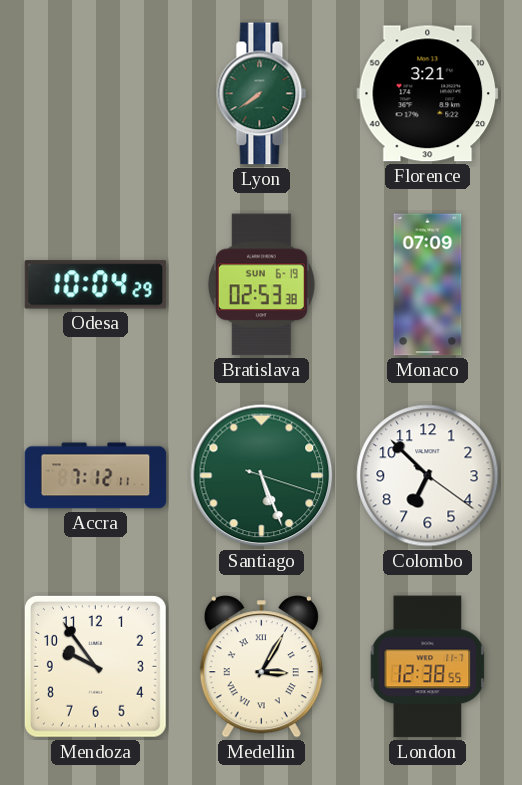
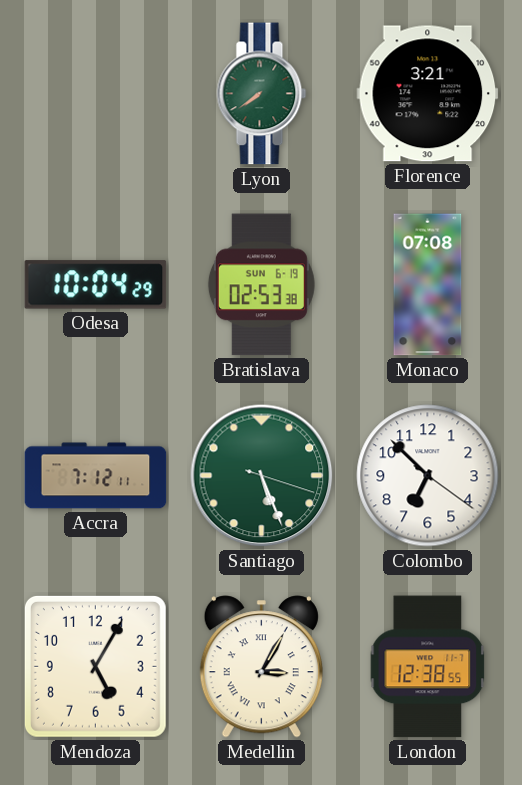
Monaco: 07:09 -> 07:08
Mendoza: 9:54 -> 5:05
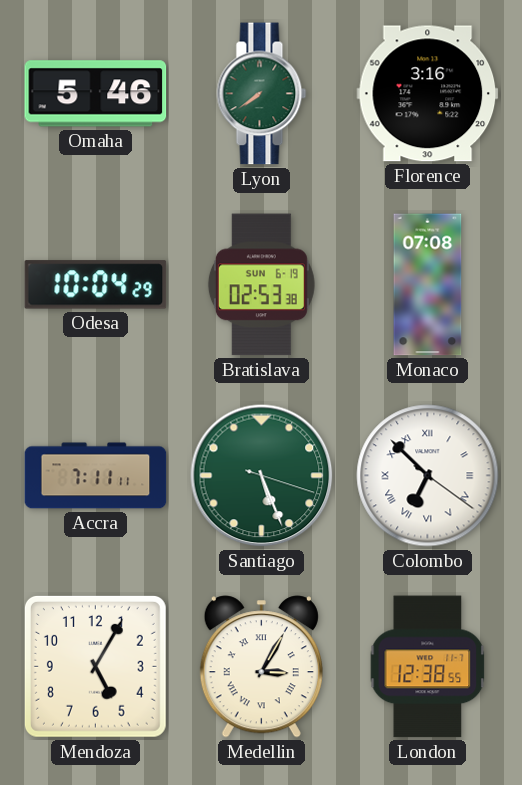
Omaha: none -> 5:46
Florence: 3:21 -> 3:16
Accra: 7:12 -> 7:11
Colombo numerals: Arabic -> Roman
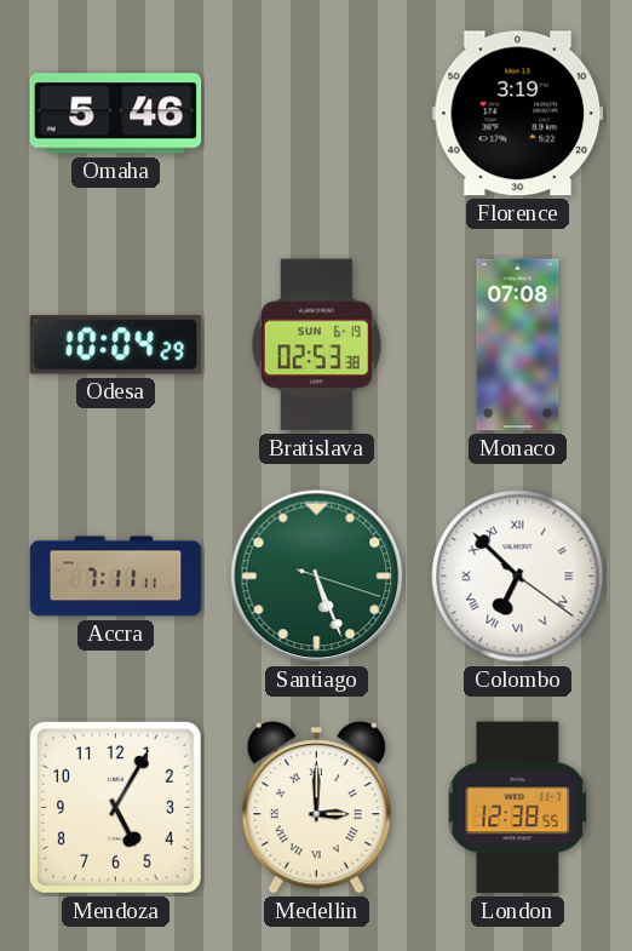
Lyon: 7:39 -> none
Florence: 3:16 -> 3:19
Medellin: 3:05 -> 3:00
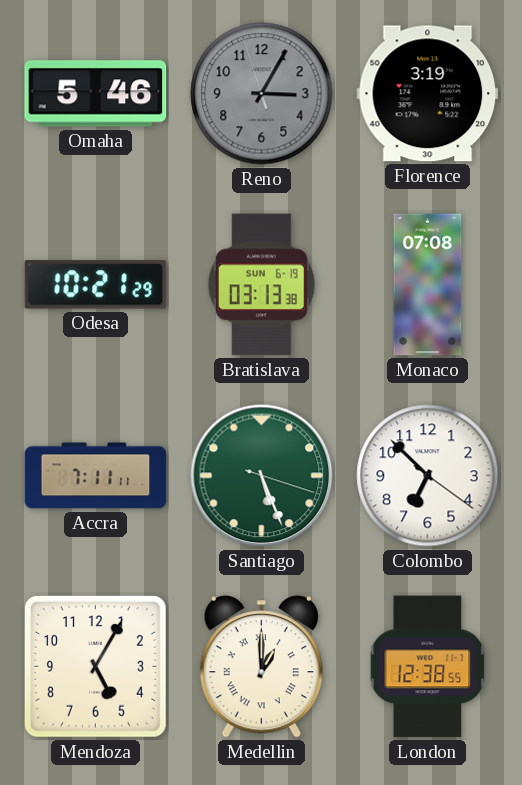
Reno: none -> 3:04
Odesa: 10:04 -> 10:21
Bratislava: 02:53 -> 03:13
Colombo numerals: Roman -> Arabic
Medellin: 3:00 -> 1:00
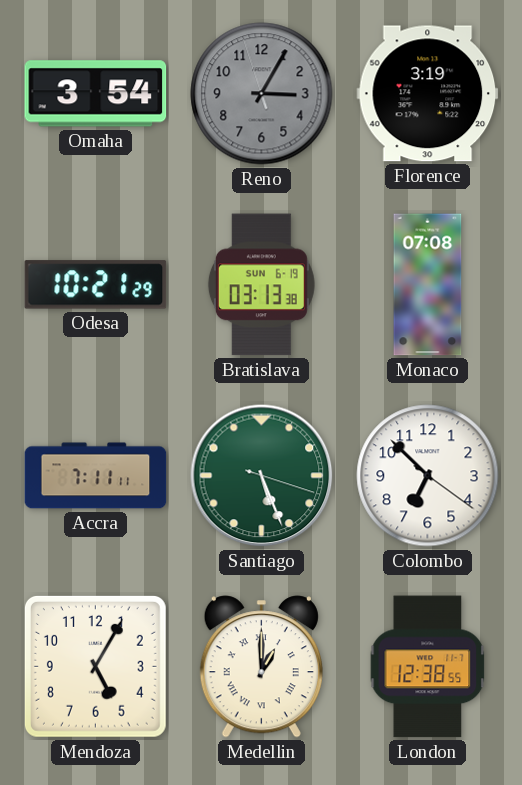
Omaha: 5:46 -> 3:54
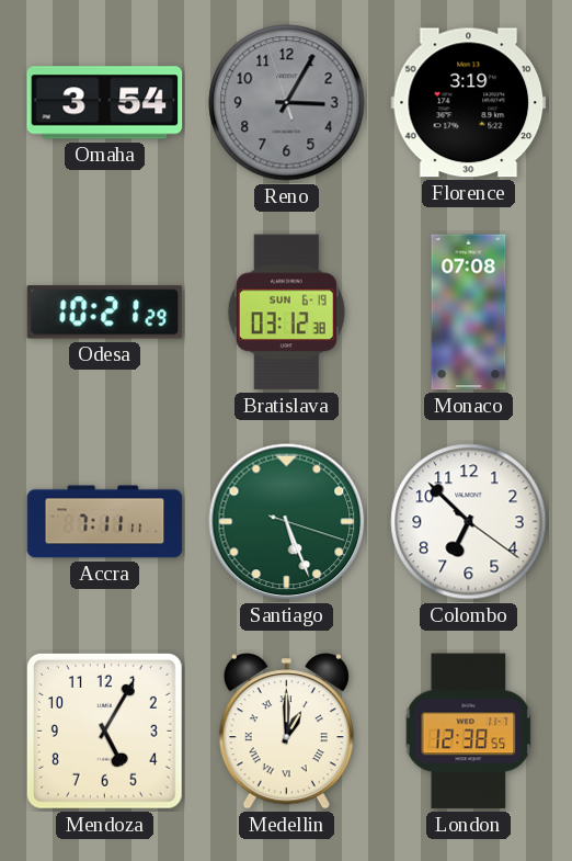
Bratislava: 03:13 -> 03:12
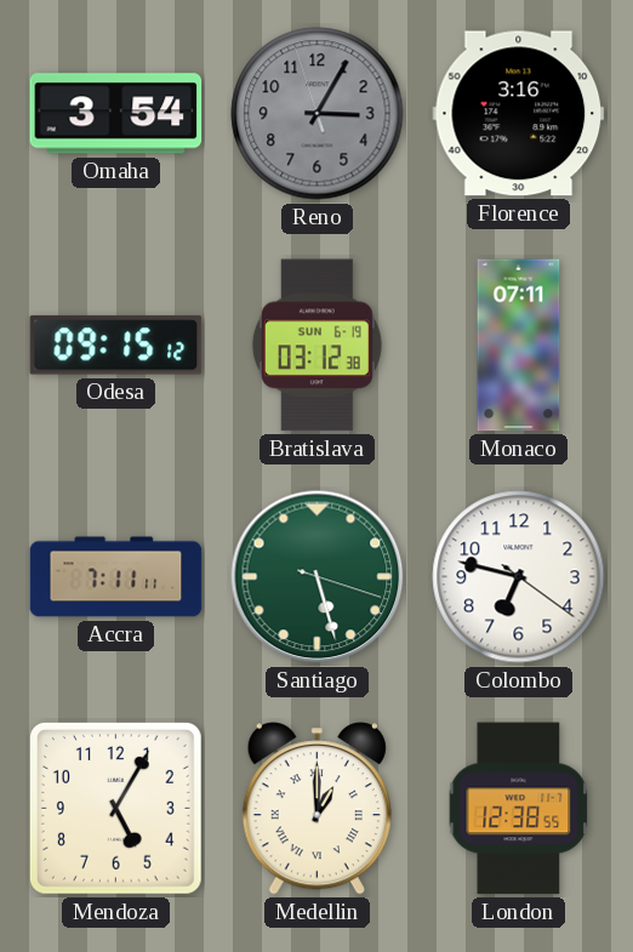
Florence: 3:19 -> 3:16
Odesa: 10:21 -> 09:15
Monaco: 07:08 -> 07:11
Santiago: 5:26 -> 5:27
Colombo: 6:52 -> 6:47
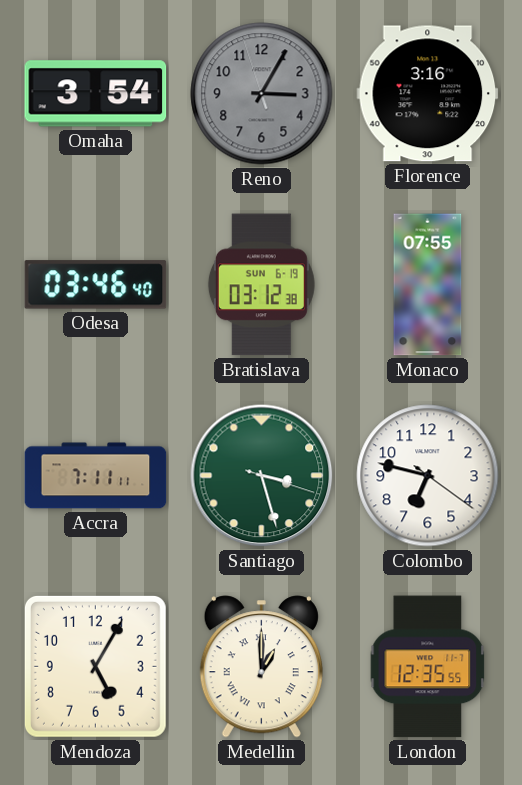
Odesa: 09:15 -> 03:46
Monaco: 07:11 -> 07:55
Santiago: 5:27 -> 3:27
London: 12:38 -> 12:35
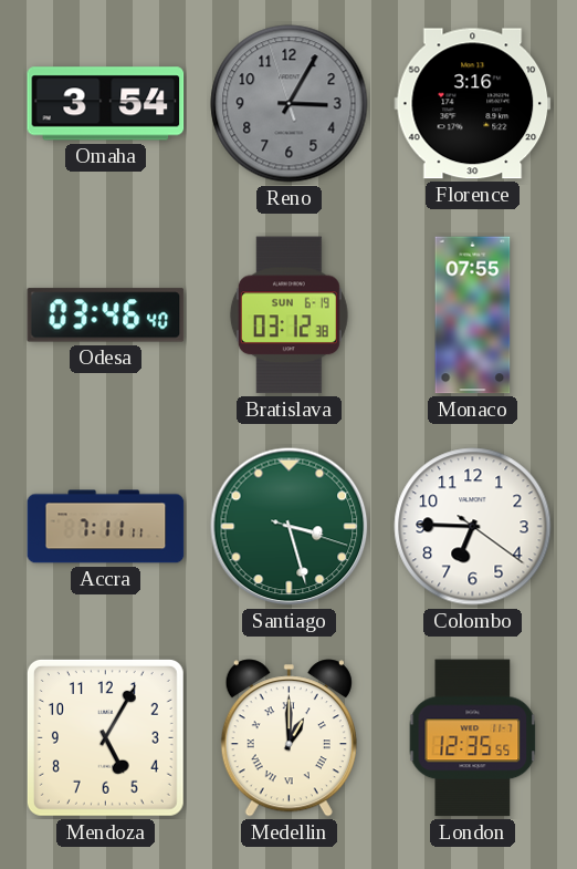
Colombo: 6:47 -> 6:45
